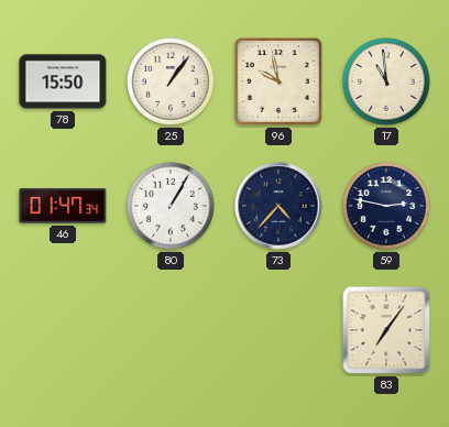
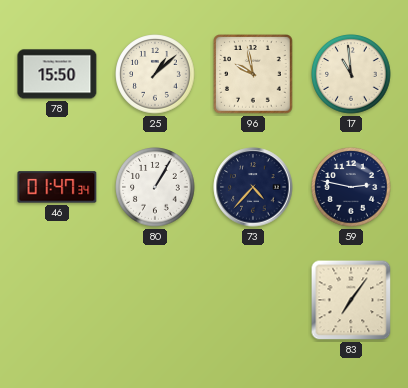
25: 1:06 -> 1:08
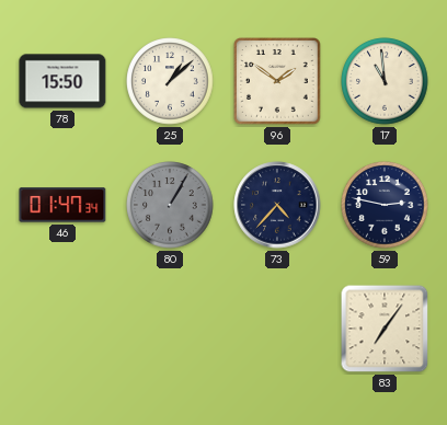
96: 9:58 -> 1:51
80 dial: white -> grey
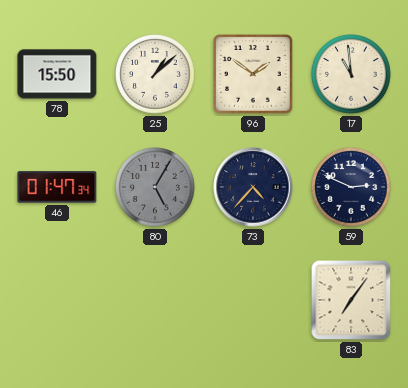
80: 1:05 -> 5:05
59: 2:47 -> 2:49
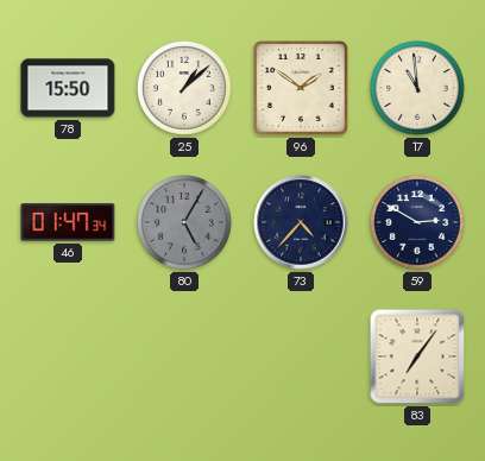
59: 2:49 -> 2:50
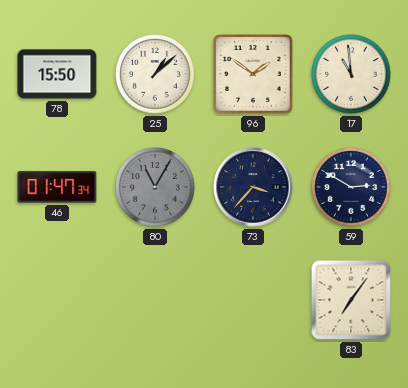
80: 5:05 -> 11:05
73: 4:37 -> 3:37
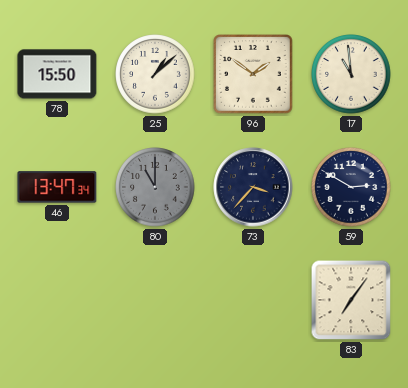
46: 01:47 -> 13:47
80: 11:05 -> 11:00
